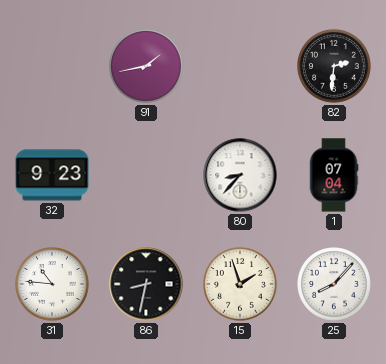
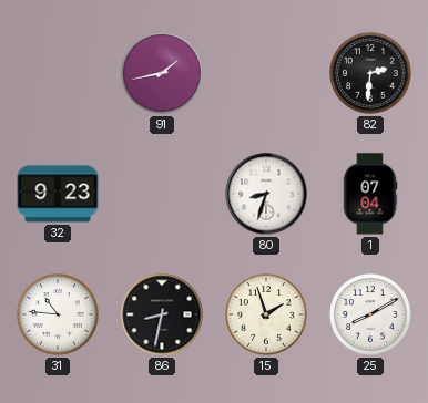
80: 8:37 -> 8:33
25: 8:07 -> 8:10
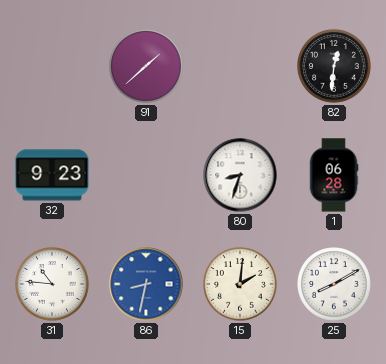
91: 1:43 -> 1:38
82: 2:31 -> 12:31
1: 07:04 -> 06:28
86 dial: black -> blue
15: 1:57 -> 2:01
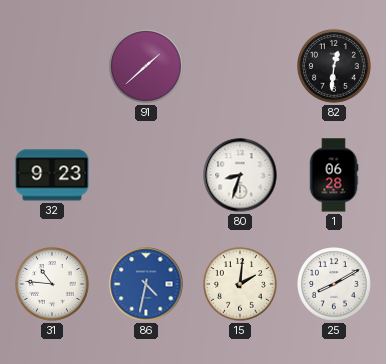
86: 8:32 -> 4:32
